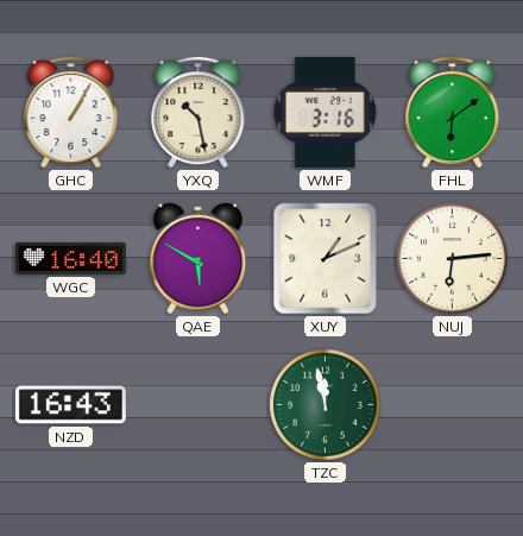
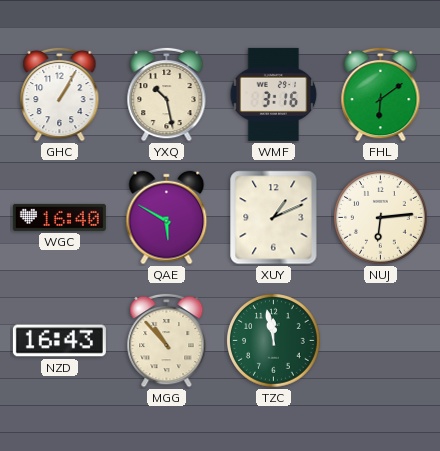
MGG: none -> 10:53
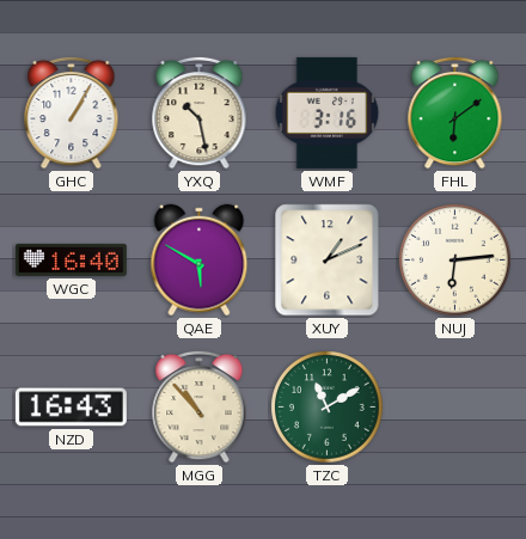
TZC: 11:58 -> 11:10
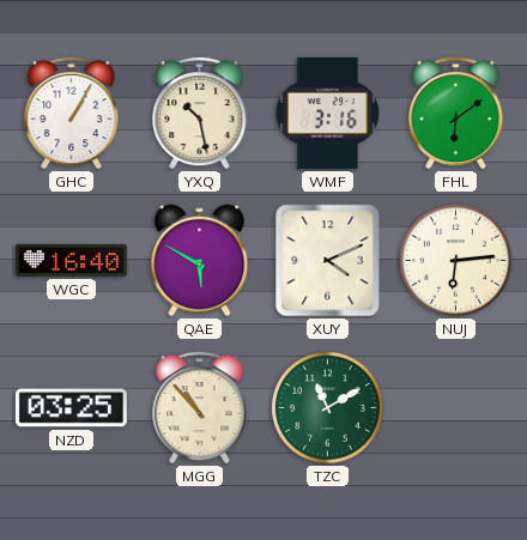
XUY: 1:11 -> 4:11
NZD: 16:43 -> 03:25
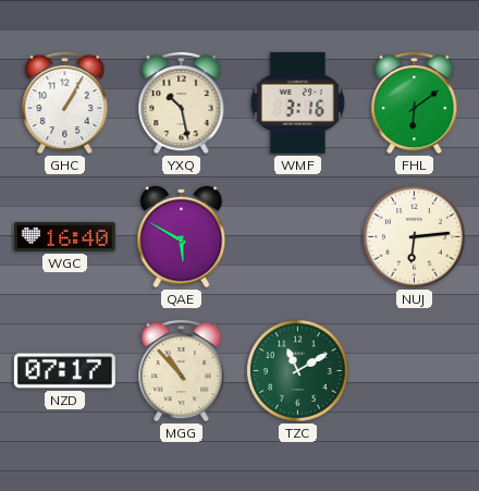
XUY: 4:11 -> none
NZD: 03:25 -> 07:17
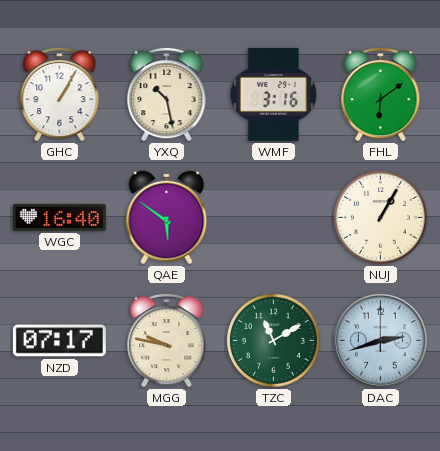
QAE: 5:50 -> 5:51
NUJ: 6:14 -> 1:05
MGG: 10:53 -> 9:47
DAC: none -> 2:42
